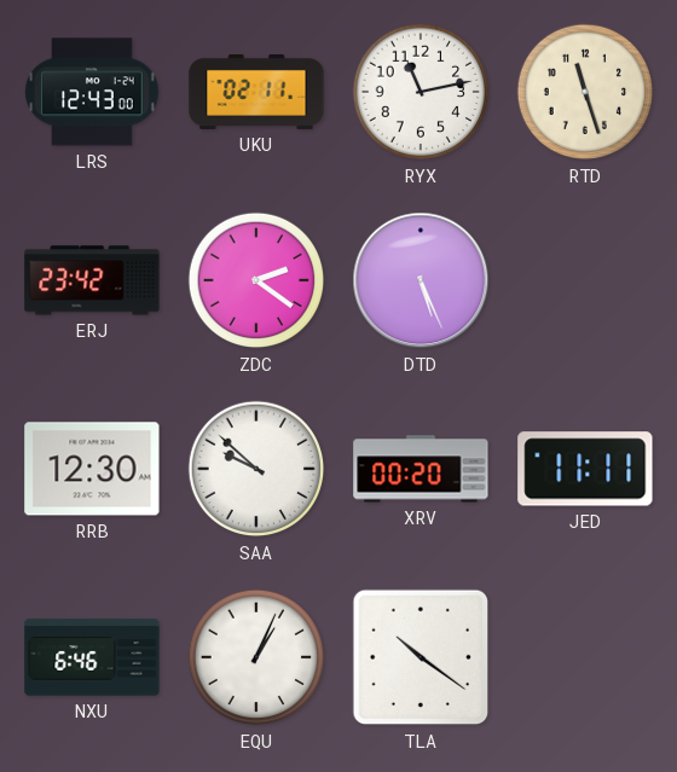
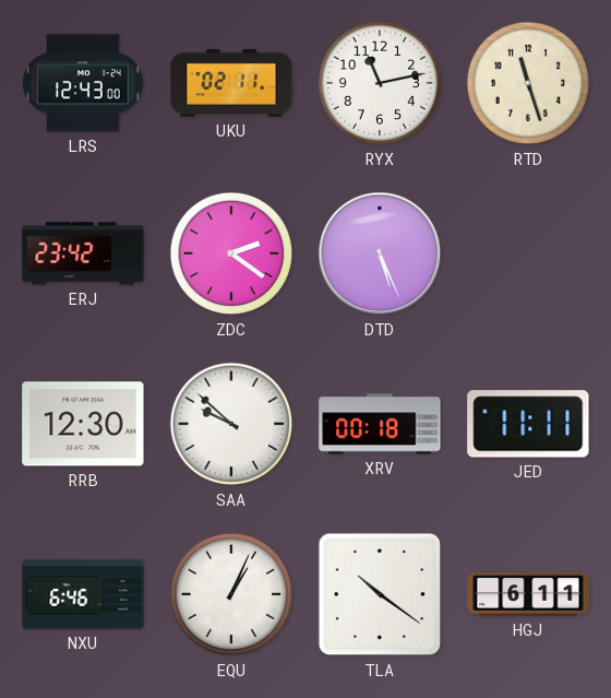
XRV: 00:20 -> 00:18
HGJ: none -> 6:11
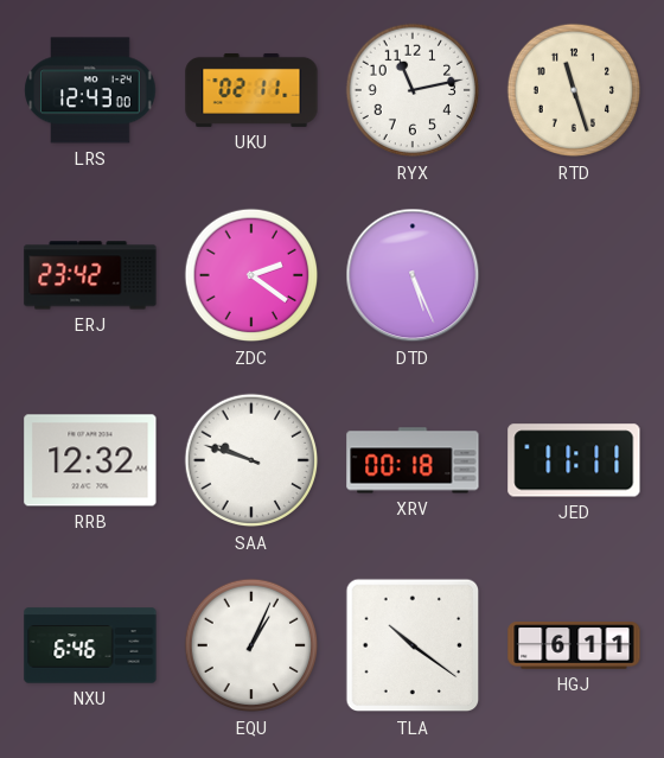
RRB: 12:30 -> 12:32
SAA: 9:52 -> 9:48
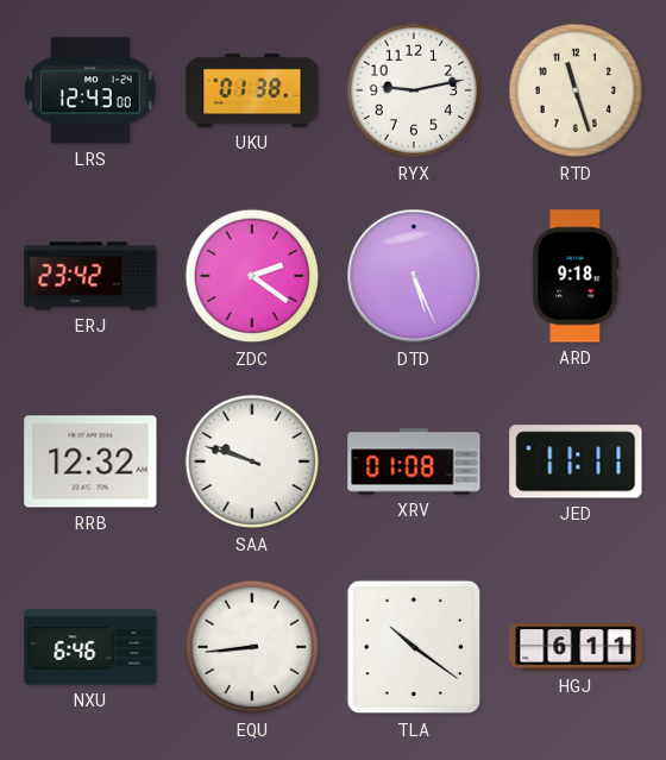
UKU: 02:11 -> 01:38
RYX: 11:13 -> 9:13
ARD: none -> 9:18
XRV: 00:18 -> 01:08
EQU: 1:04 -> 8:44
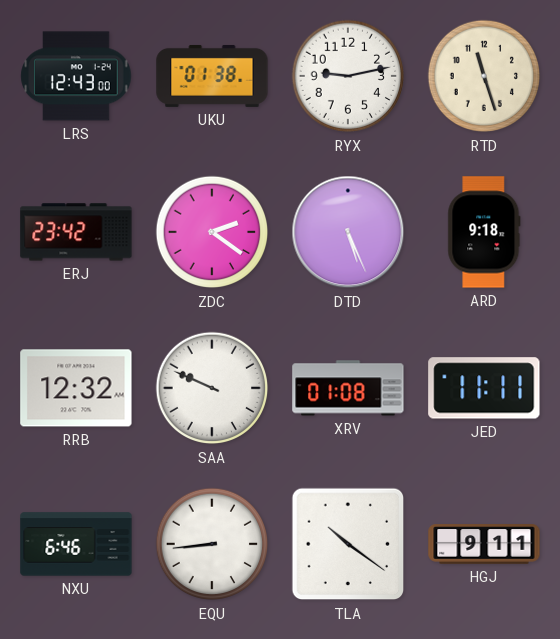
SAA: 9:48 -> 9:49
HGJ: 6:11 -> 9:11
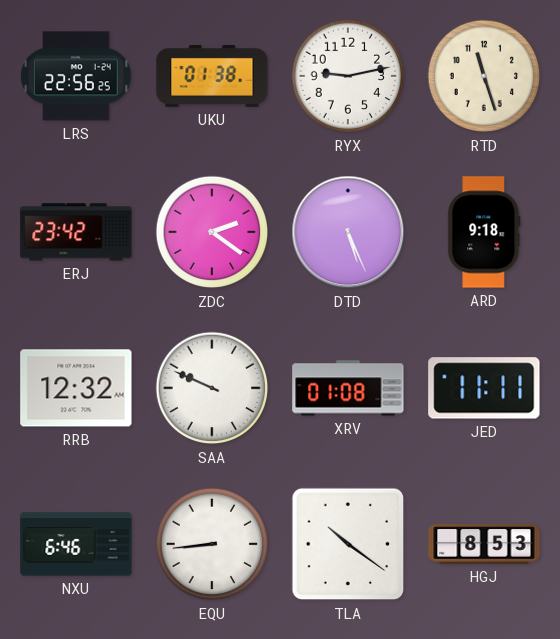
LRS: 12:43 -> 22:56
HGJ: 9:11 -> 8:53
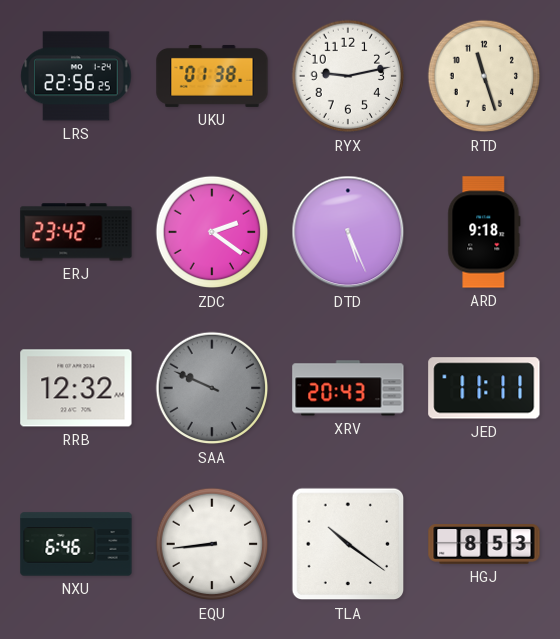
SAA dial: white -> grey
XRV: 01:08 -> 20:43
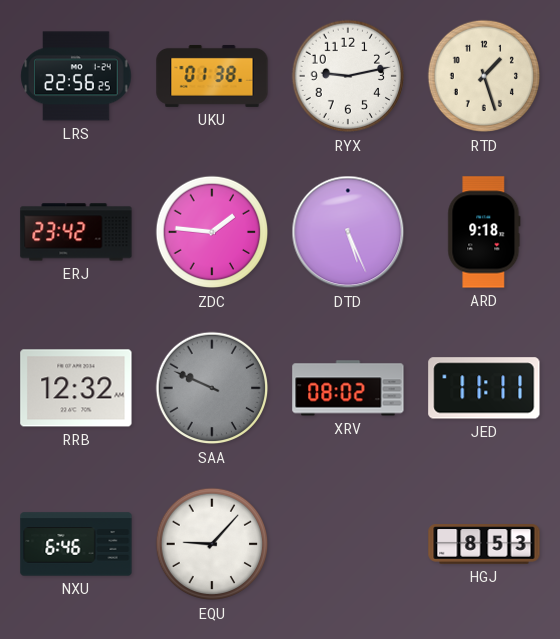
RTD: 11:27 -> 1:27
ZDC: 2:21 -> 1:46
XRV: 20:43 -> 08:02
EQU: 8:44 -> 9:07
TLA: 10:21 -> none
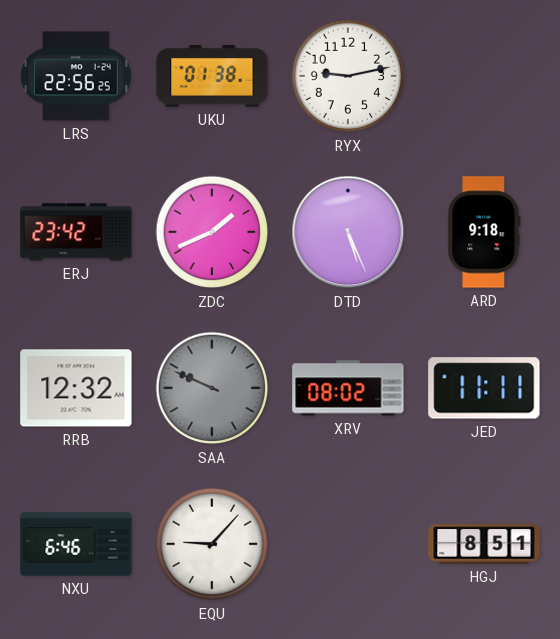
RTD: 1:27 -> none
ZDC: 1:46 -> 1:41
HGJ: 8:53 -> 8:51
